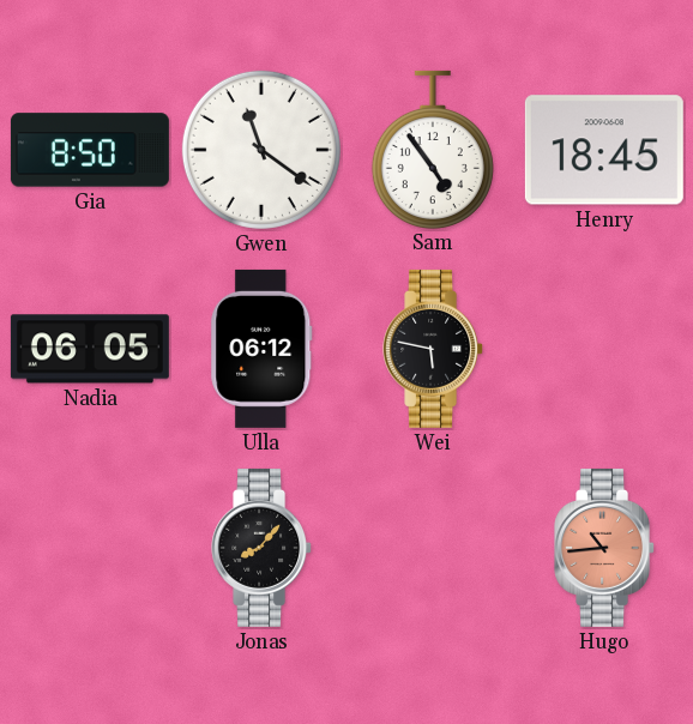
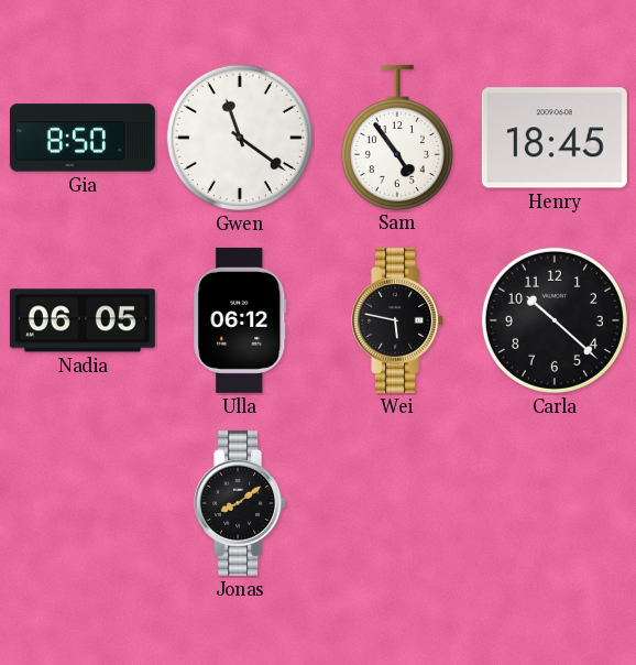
Carla: none -> 10:22
Jonas: 8:07 -> 8:09
Hugo: 10:44 -> none
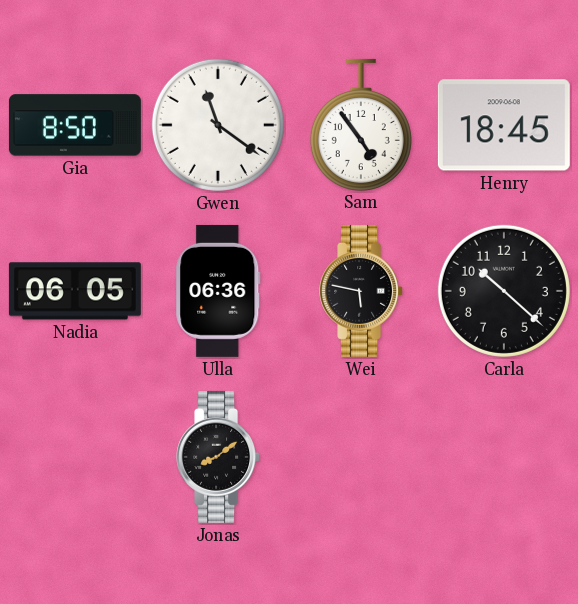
Ulla: 06:12 -> 06:36
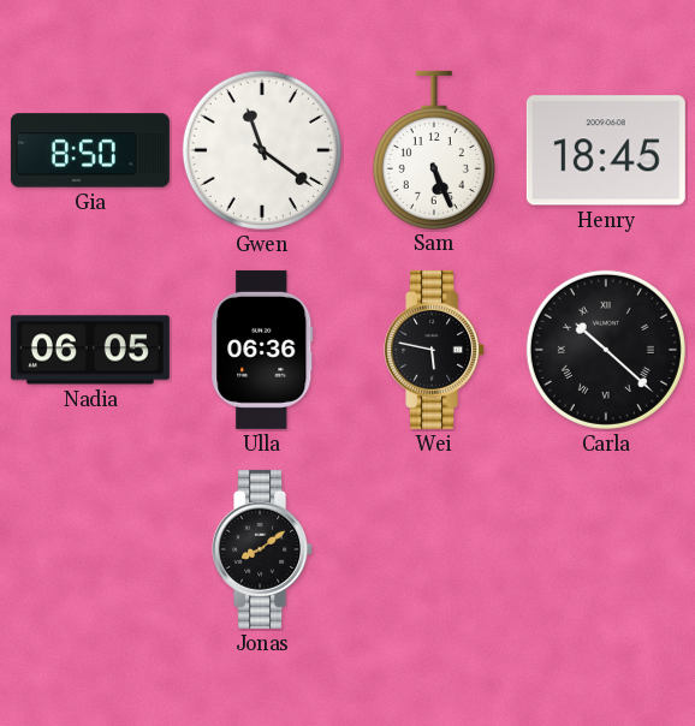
Sam: 4:54 -> 5:26
Carla numerals: Arabic -> Roman
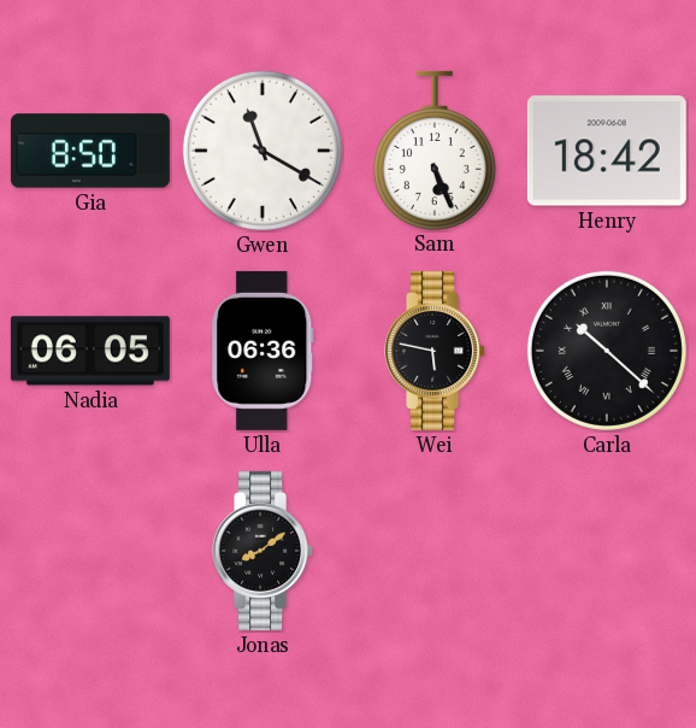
Gwen: 11:21 -> 11:20
Henry: 18:45 -> 18:42
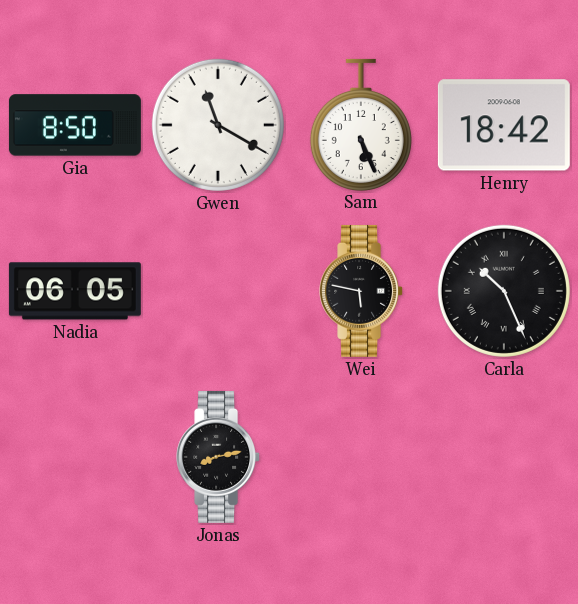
Ulla: 06:36 -> none
Carla: 10:22 -> 10:26
Jonas: 8:09 -> 8:13
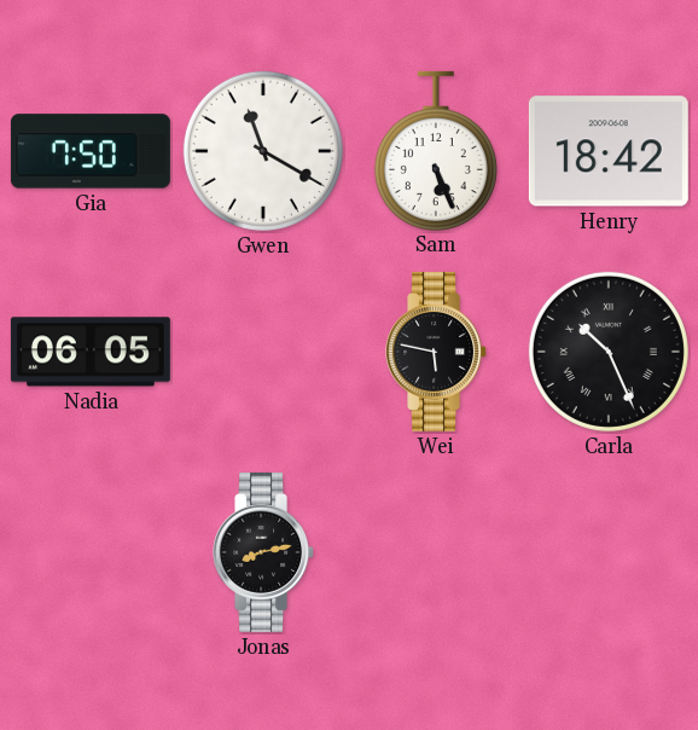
Gia: 8:50 -> 7:50
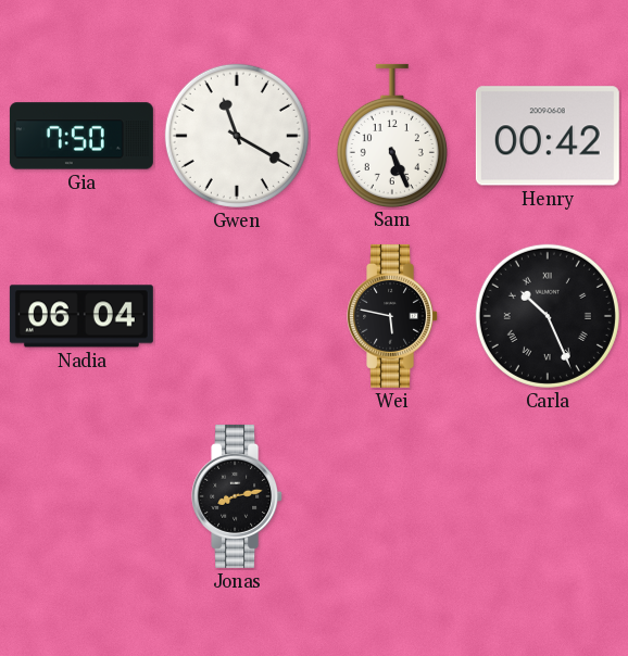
Henry: 18:42 -> 00:42
Nadia: 06:05 -> 06:04
